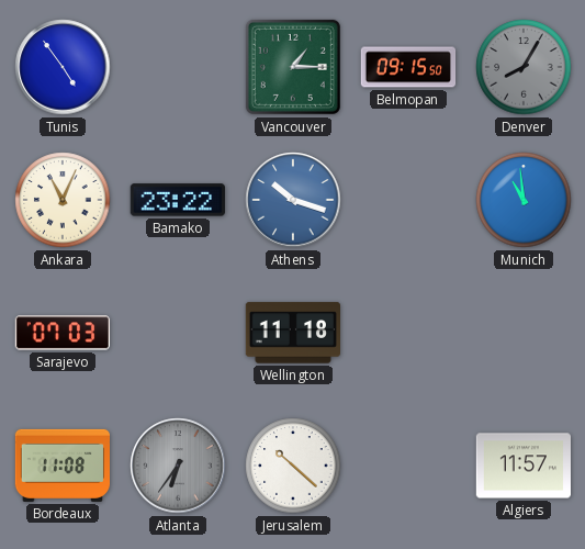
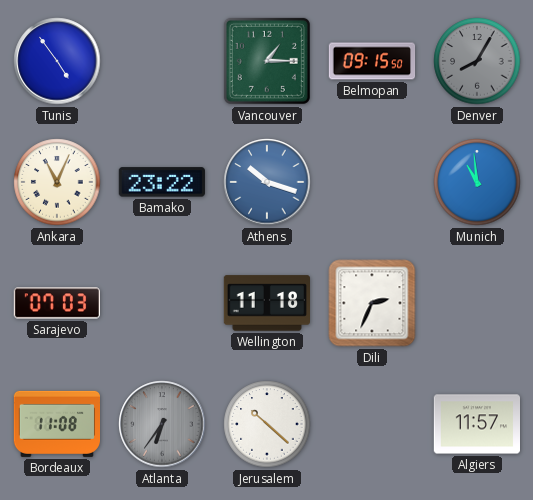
Dili: none -> 2:34
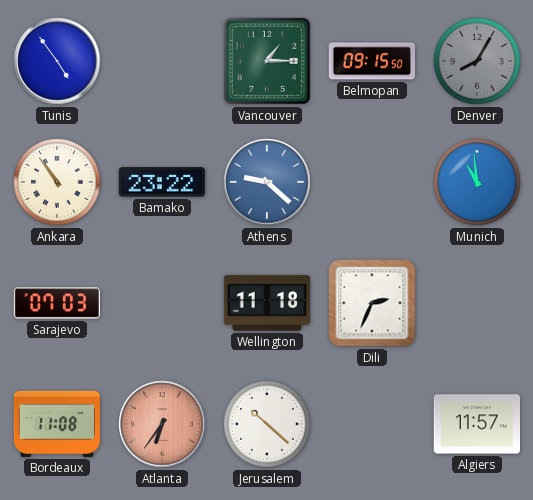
Ankara: 11:04 -> 10:54
Athens: 10:18 -> 9:22
Atlanta dial: grey -> salmon
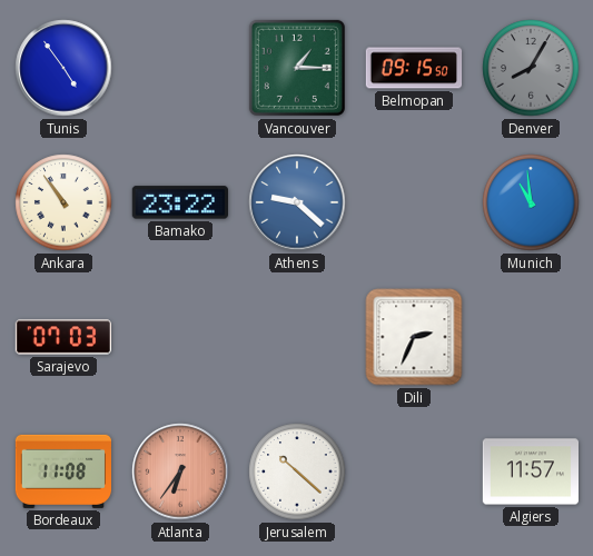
Wellington: 11:18 -> none
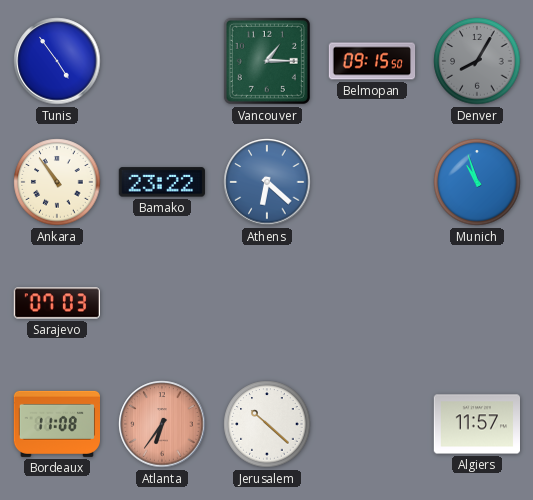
Athens: 9:22 -> 6:22
Munich: 10:59 -> 10:57
Dili: 2:34 -> none
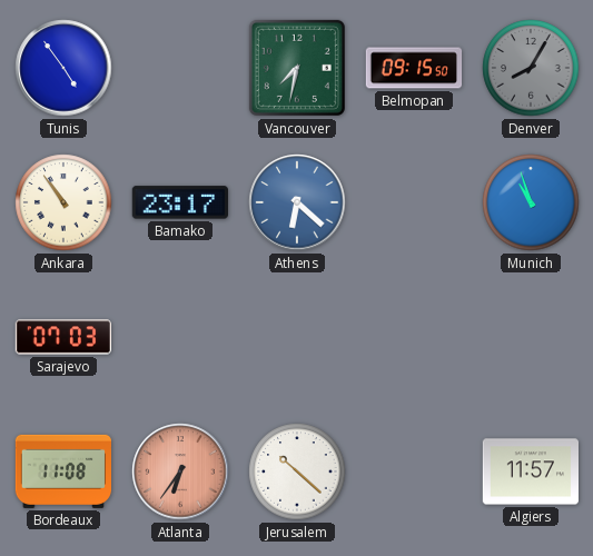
Vancouver: 1:15 -> 7:32
Bamako: 23:22 -> 23:17
